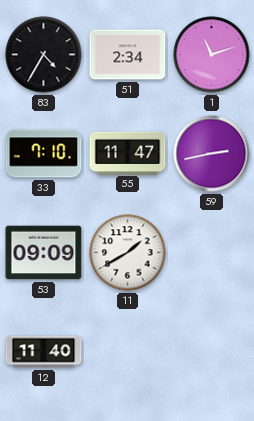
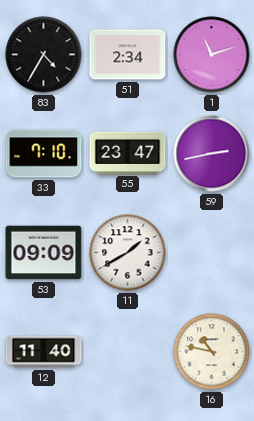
55: 11:47 -> 23:47
16: none -> 10:47
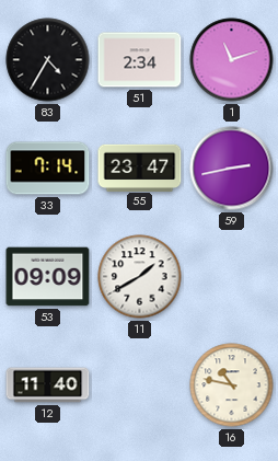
33: 7:10 -> 7:14
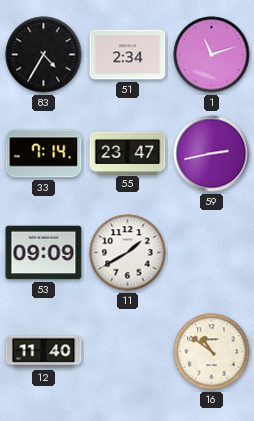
16: 10:47 -> 10:51
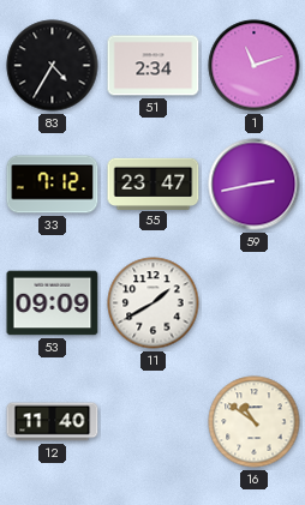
33: 7:14 -> 7:12
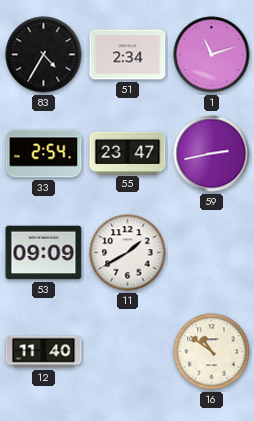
33: 7:12 -> 2:54
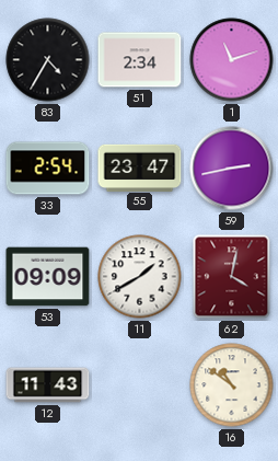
62: none -> 4:02
12: 11:40 -> 11:43
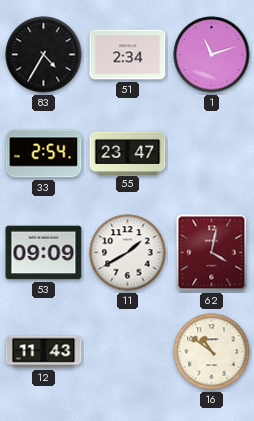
59: 2:43 -> none
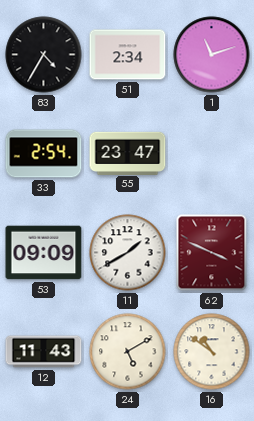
62: 4:02 -> 3:49
24: none -> 5:10
